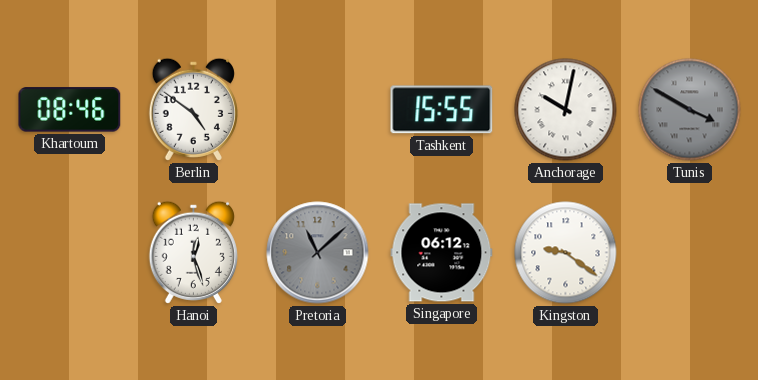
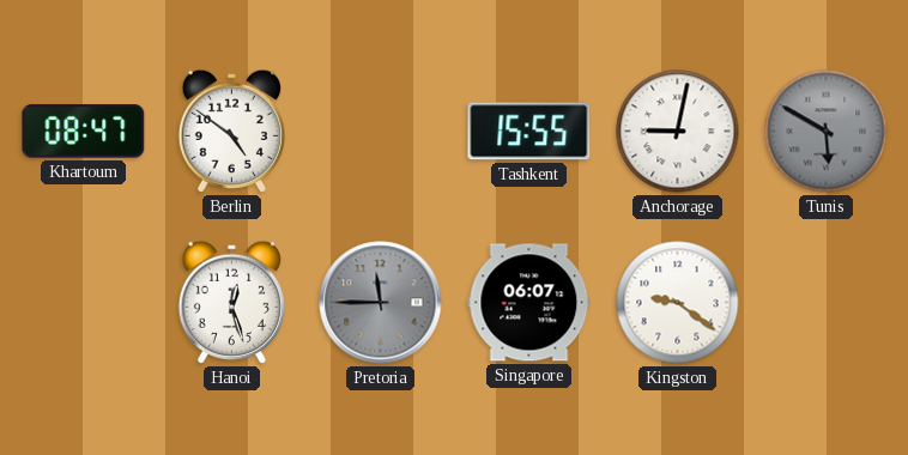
Khartoum: 08:46 -> 08:47
Anchorage: 10:02 -> 9:02
Tunis: 3:50 -> 5:50
Pretoria: 11:08 -> 11:45
Singapore: 06:12 -> 06:07
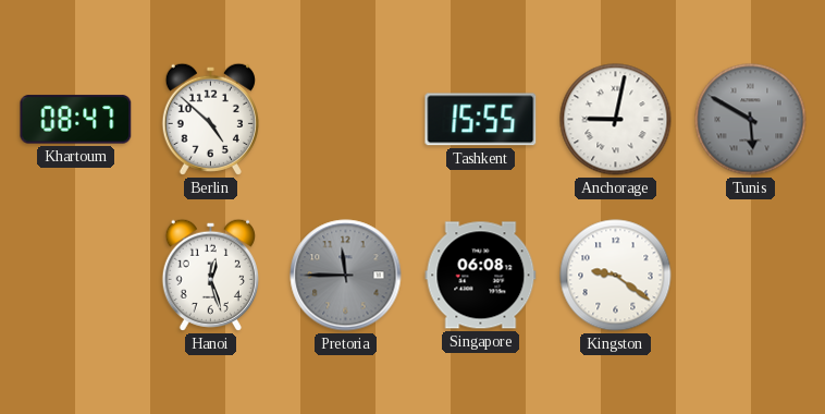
Berlin: 4:51 -> 4:52
Singapore: 06:07 -> 06:08
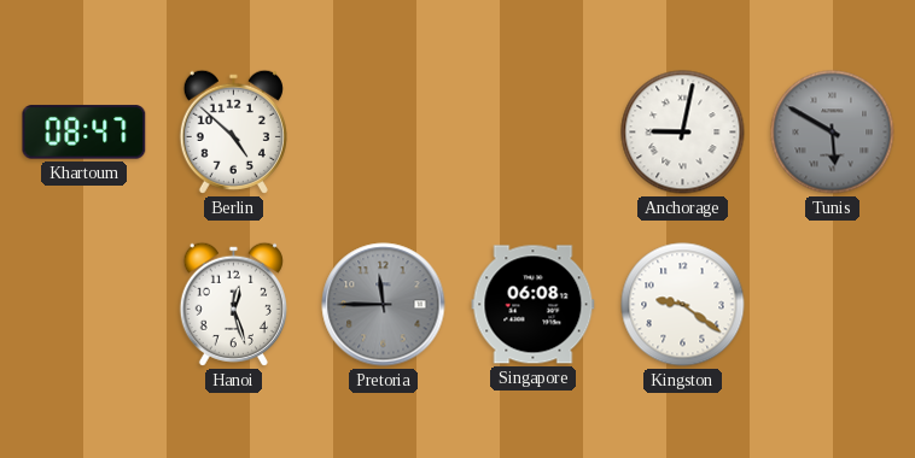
Tashkent: 15:55 -> none
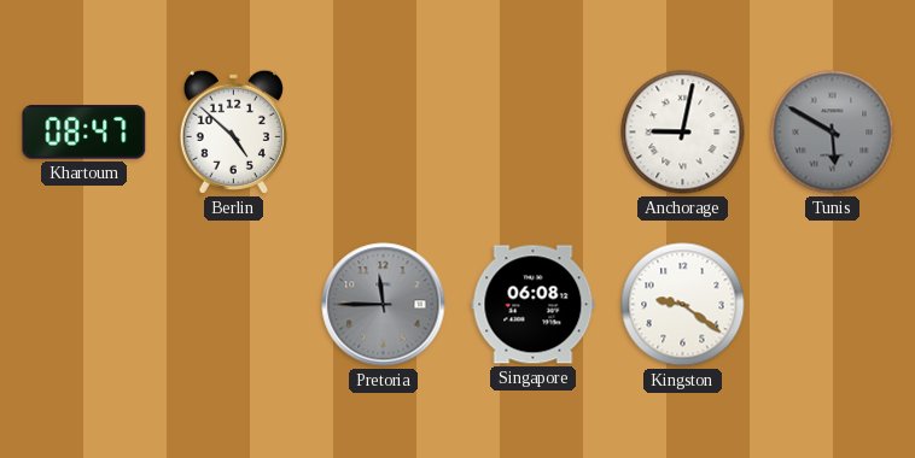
Hanoi: 12:27 -> none
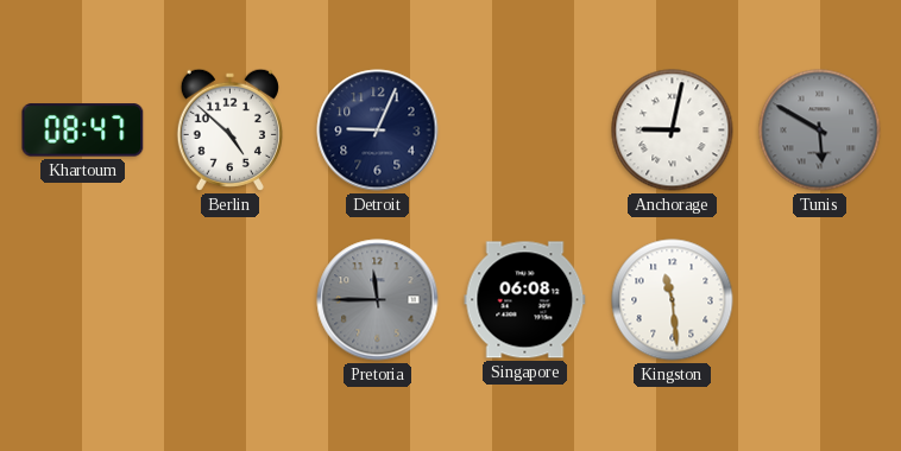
Detroit: none -> 9:04
Kingston: 9:21 -> 11:29
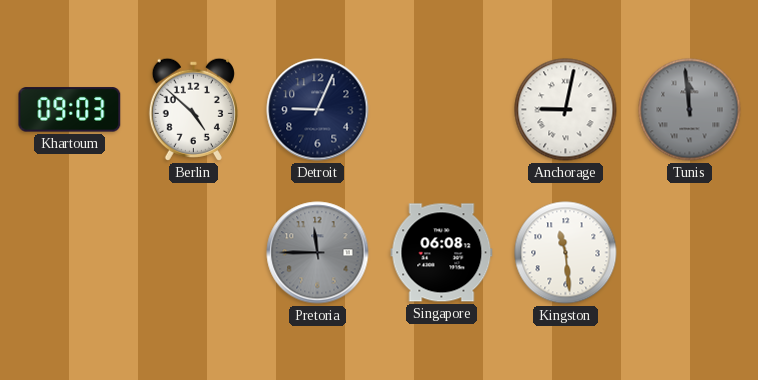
Khartoum: 08:47 -> 09:03
Tunis: 5:50 -> 11:59
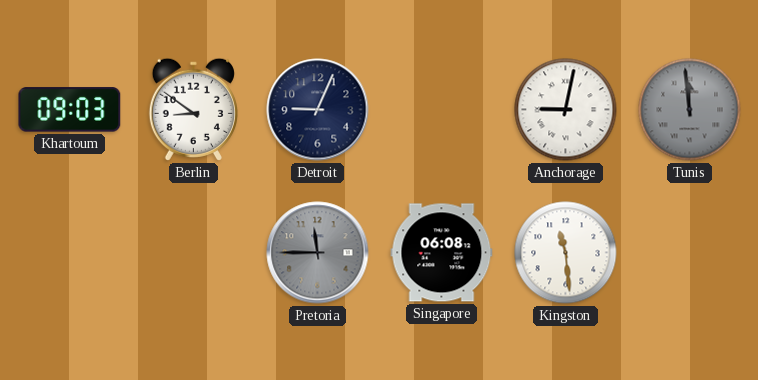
Berlin: 4:52 -> 8:51
